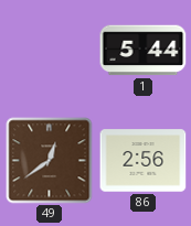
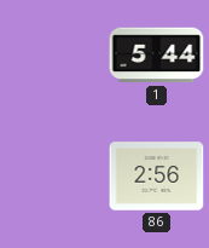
49: 12:39 -> none
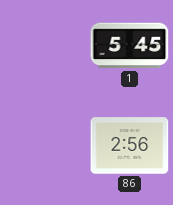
1: 5:44 -> 5:45
